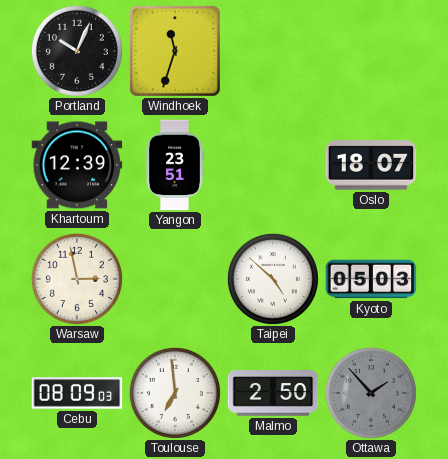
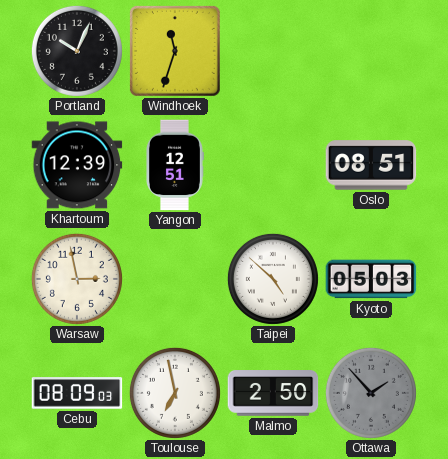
Yangon: 23:51 -> 12:51
Oslo: 18:07 -> 08:51
Toulouse: 6:59 -> 6:58
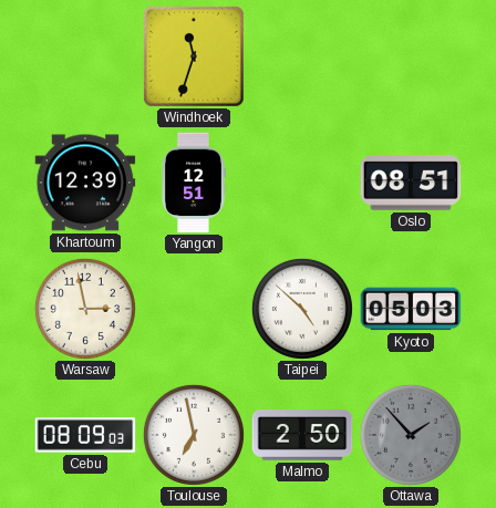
Portland: 10:04 -> none
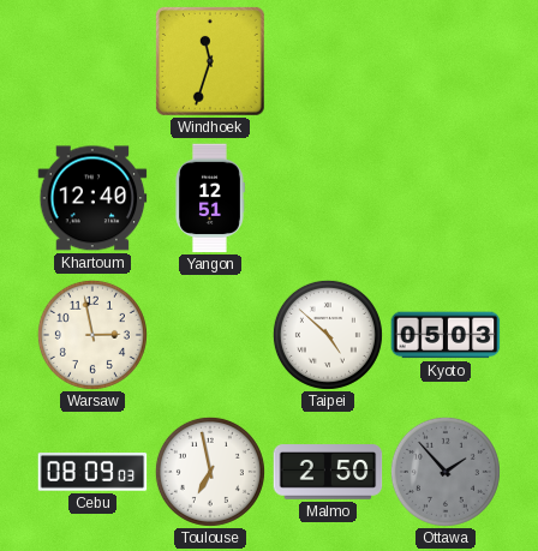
Khartoum: 12:39 -> 12:40
Oslo: 08:51 -> none
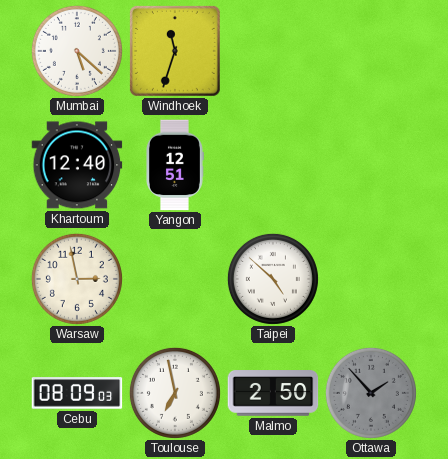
Mumbai: none -> 5:22
Kyoto: 05:03 -> none
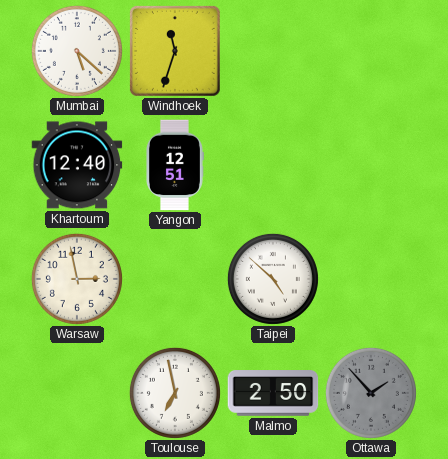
Cebu: 08:09 -> none
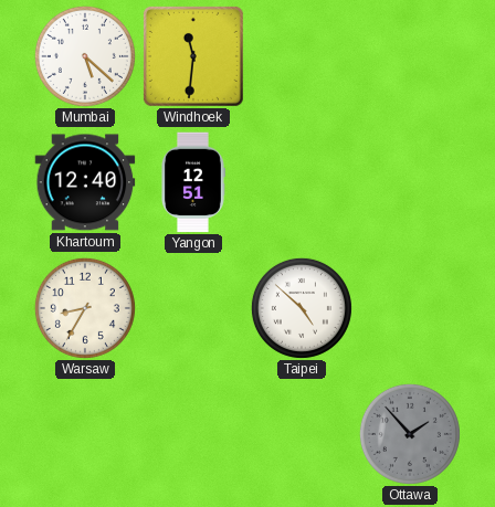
Windhoek: 11:33 -> 11:31
Warsaw: 2:58 -> 8:35
Toulouse: 6:58 -> none
Malmo: 2:50 -> none
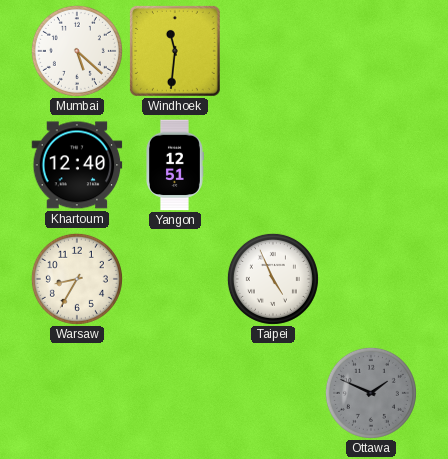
Taipei: 4:52 -> 4:56
Ottawa: 1:53 -> 1:49
